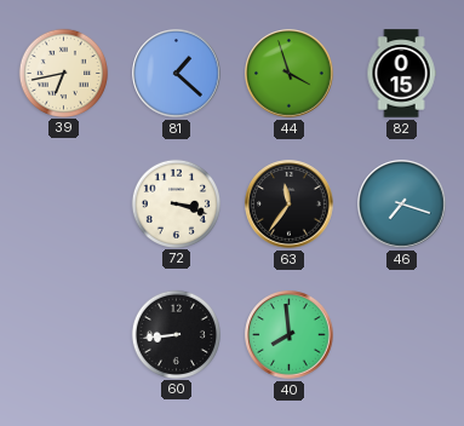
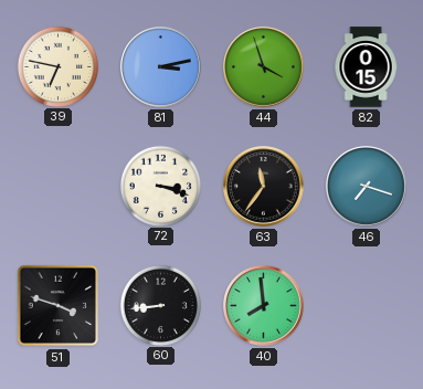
39: 6:43 -> 6:47
81: 1:22 -> 3:13
51: none -> 3:48
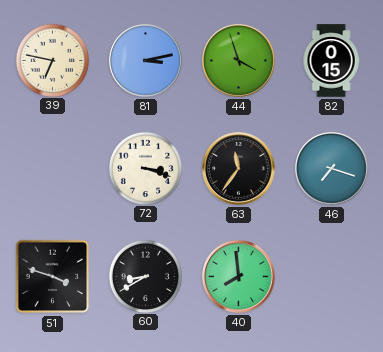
60: 8:44 -> 8:40
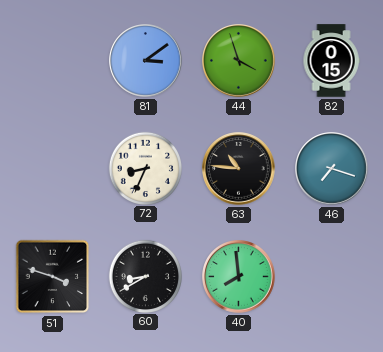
39: 6:47 -> none
81: 3:13 -> 3:09
72: 3:18 -> 8:34
63: 11:36 -> 10:46
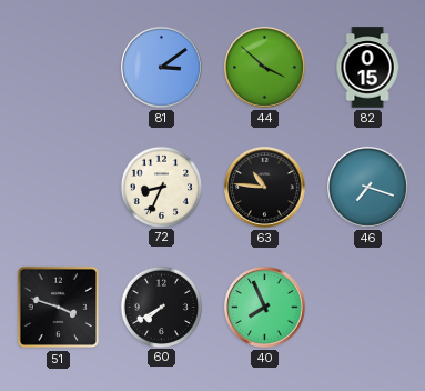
44: 3:57 -> 3:52
60: 8:40 -> 7:40
40: 7:59 -> 7:56
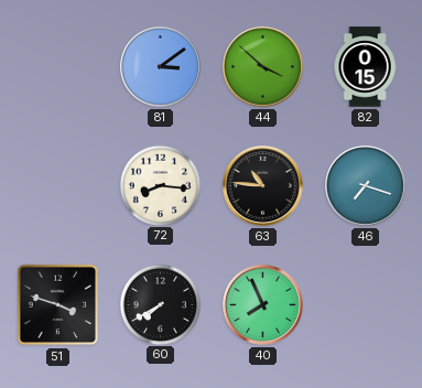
72: 8:34 -> 8:16
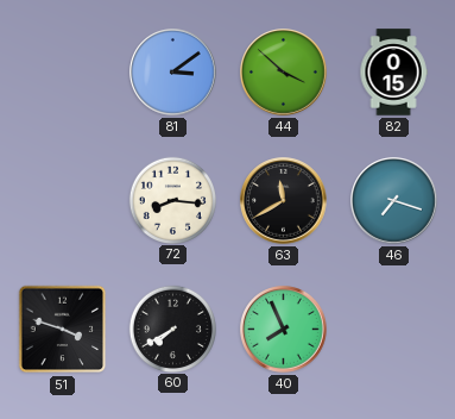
63: 10:46 -> 11:40
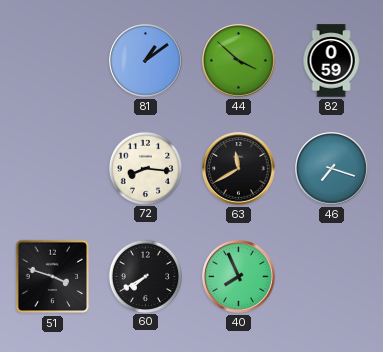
81: 3:09 -> 1:09
82: 0:15 -> 0:59
